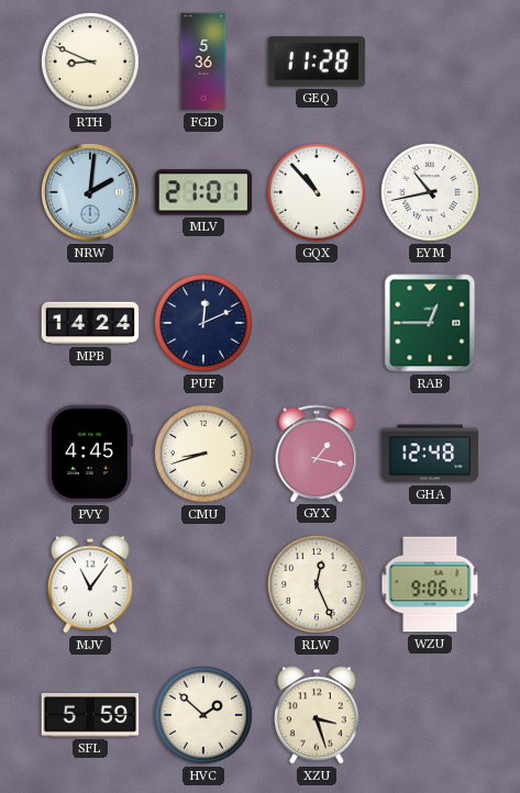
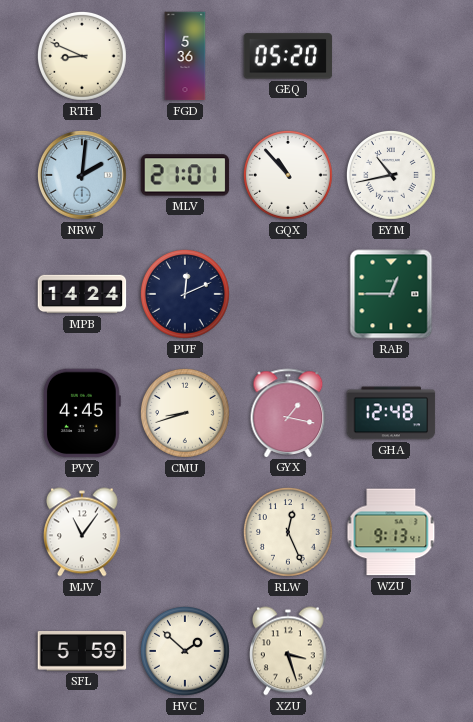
GEQ: 11:28 -> 05:20
WZU: 9:06 -> 9:13
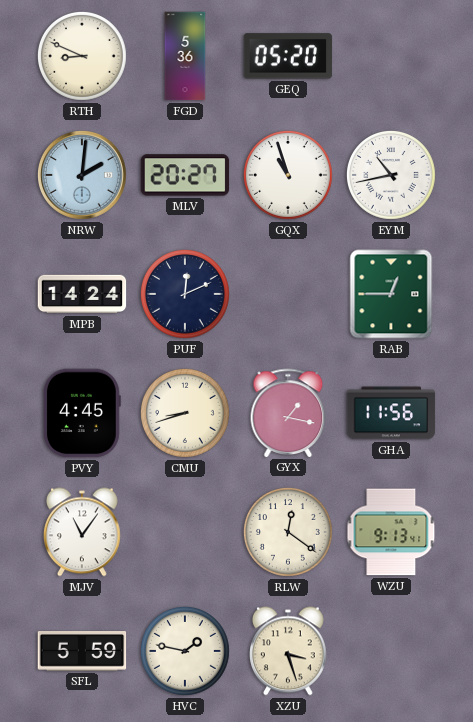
MLV: 21:01 -> 20:27
GQX: 10:53 -> 10:57
GHA: 12:48 -> 11:56
RLW: 12:26 -> 12:21
HVC: 1:52 -> 1:47
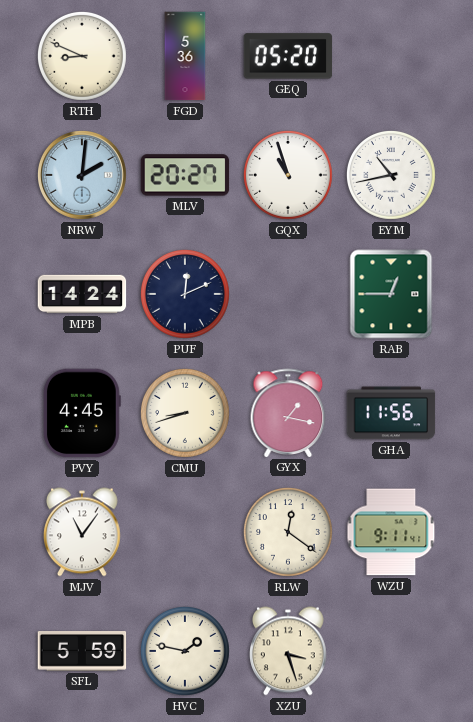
WZU: 9:13 -> 9:11
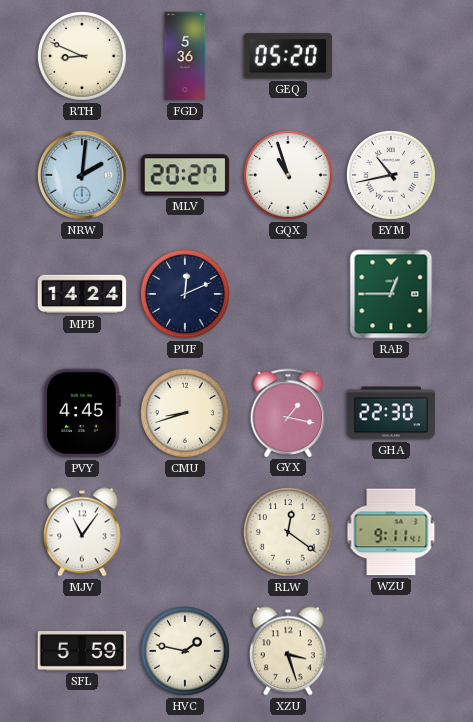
GHA: 11:56 -> 22:30
